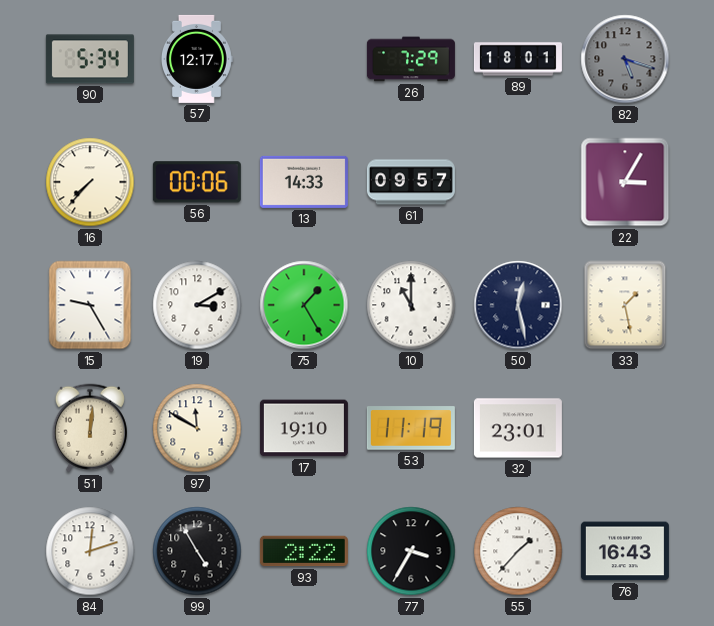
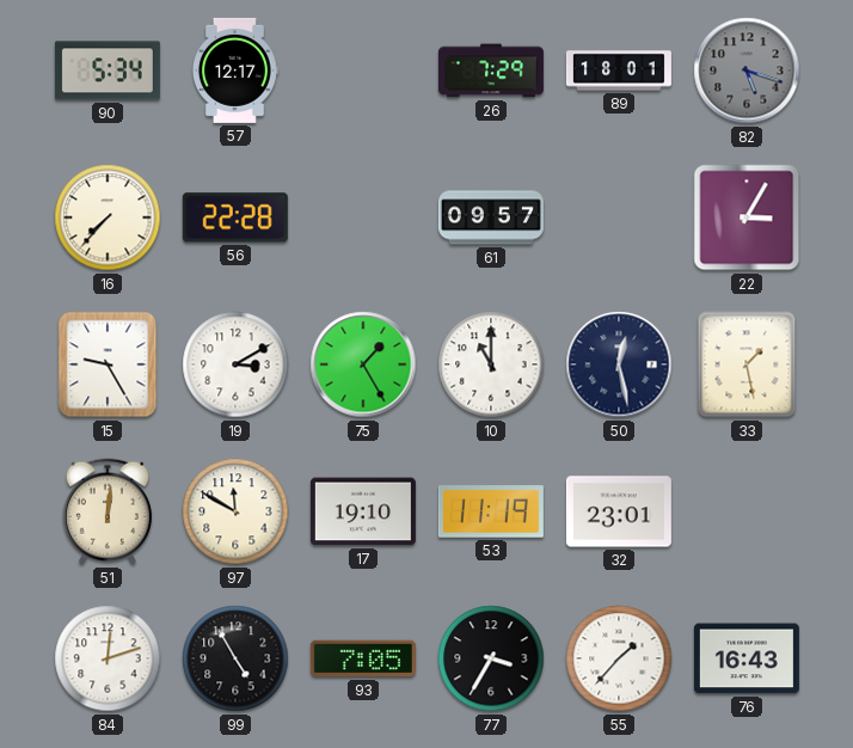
56: 00:06 -> 22:28
13: 14:33 -> none
93: 2:22 -> 7:05
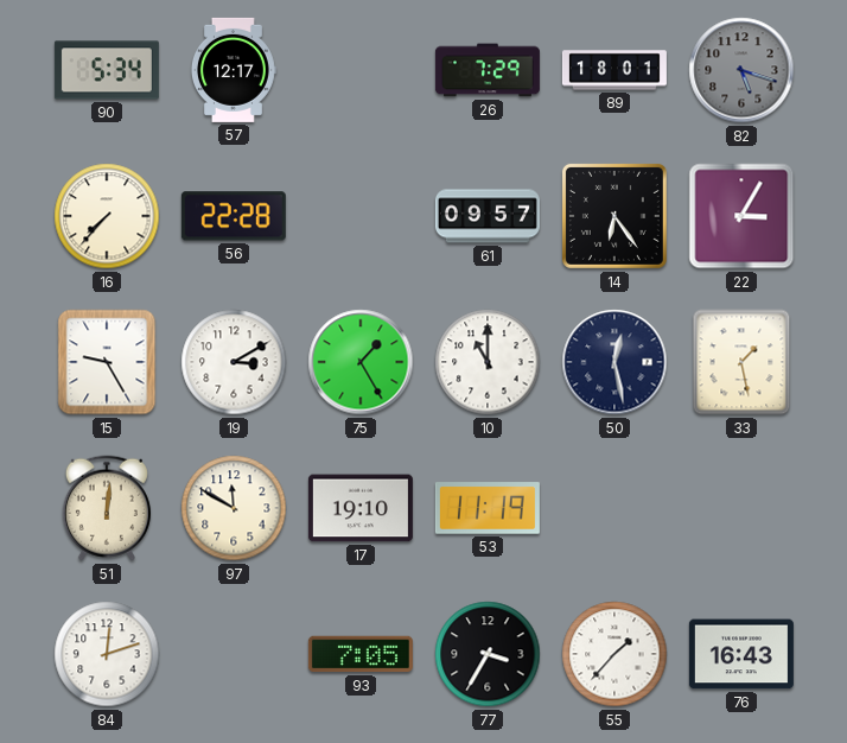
14: none -> 6:24
32: 23:01 -> none
99: 4:55 -> none
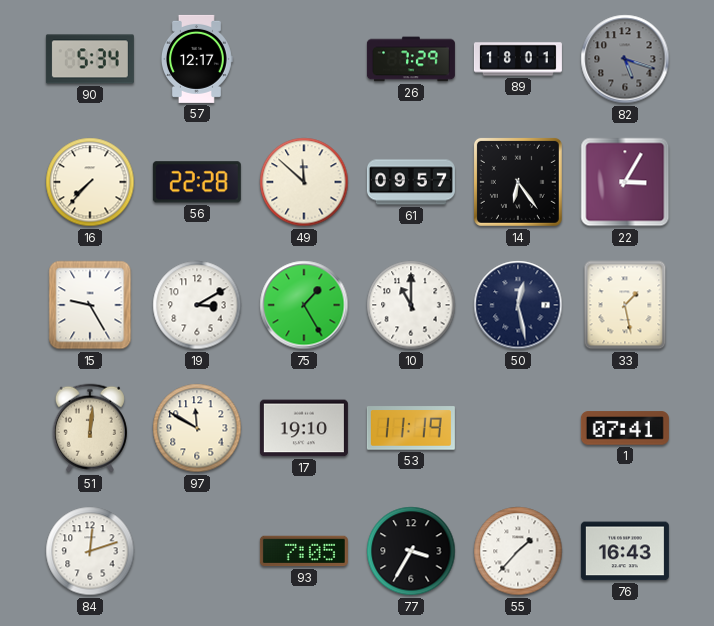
49: none -> 11:52
1: none -> 07:41
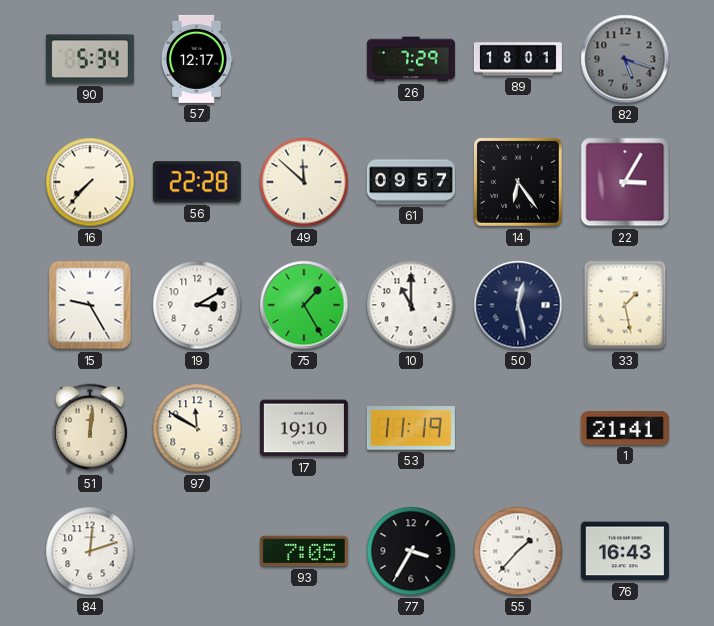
1: 07:41 -> 21:41
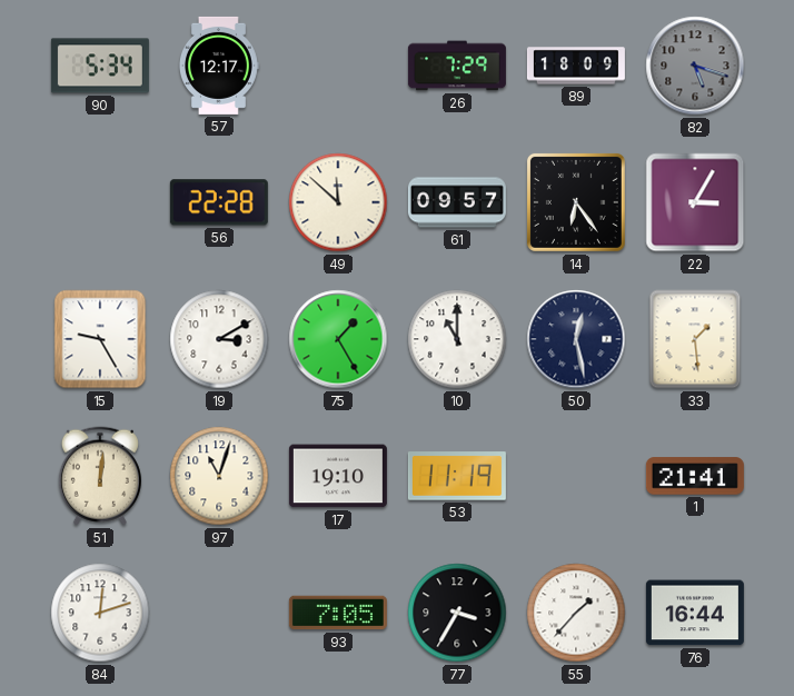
89: 18:01 -> 18:09
16: 7:37 -> none
33: 1:28 -> 1:29
97: 11:50 -> 11:03
76: 16:43 -> 16:44
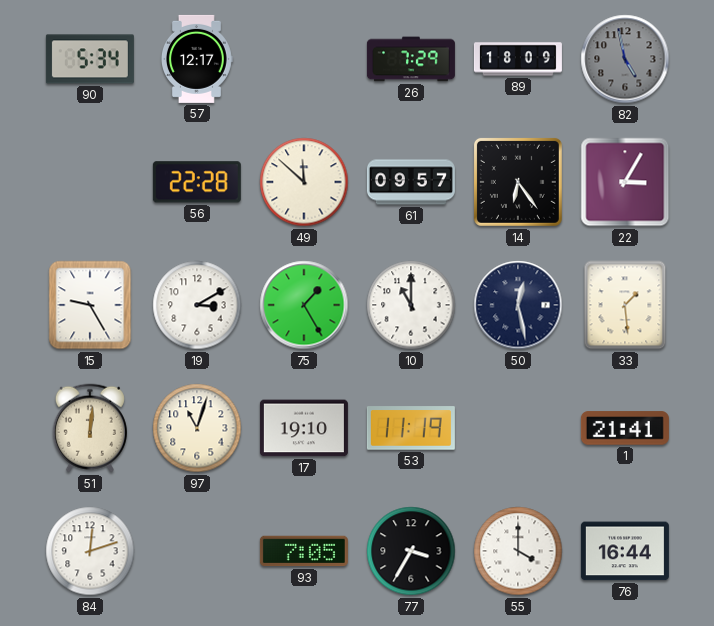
82: 5:18 -> 4:58
55: 1:37 -> 4:00
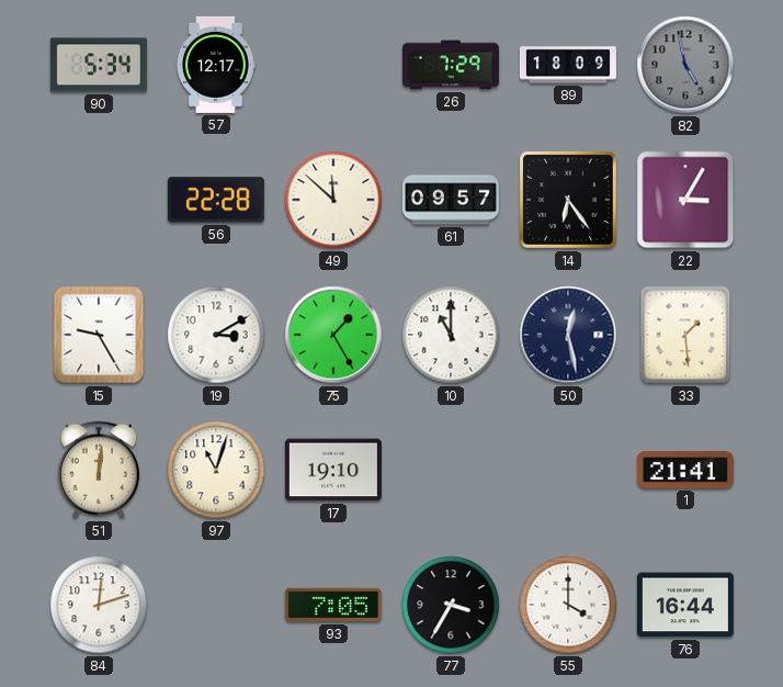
53: 11:19 -> none
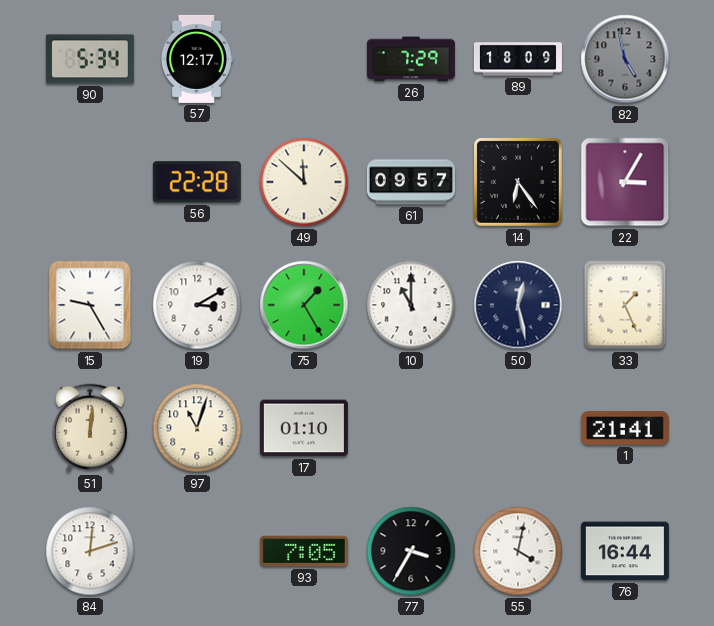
33: 1:29 -> 1:26
17: 19:10 -> 01:10
55: 4:00 -> 4:02
